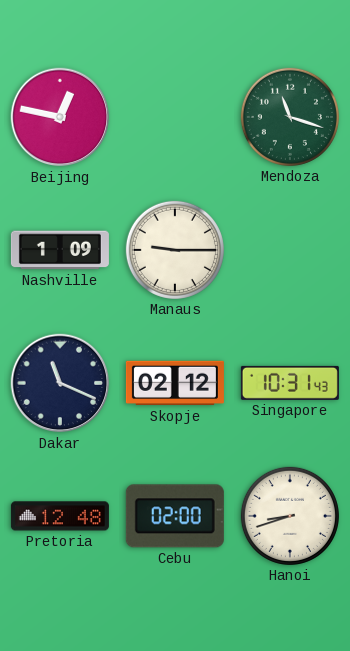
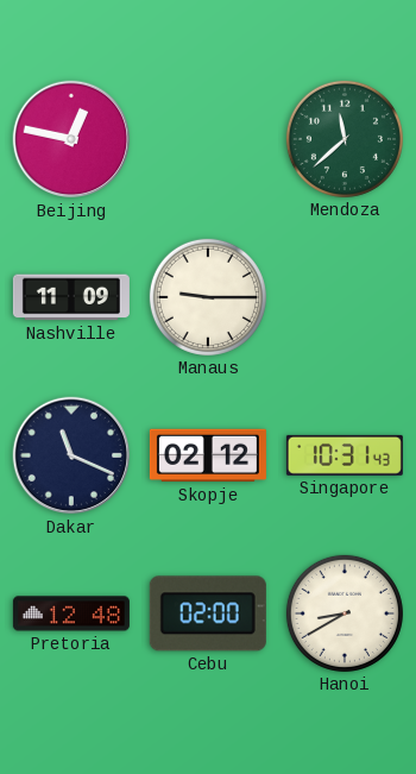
Mendoza: 11:18 -> 11:38
Nashville: 1:09 -> 11:09
Hanoi: 8:42 -> 8:40
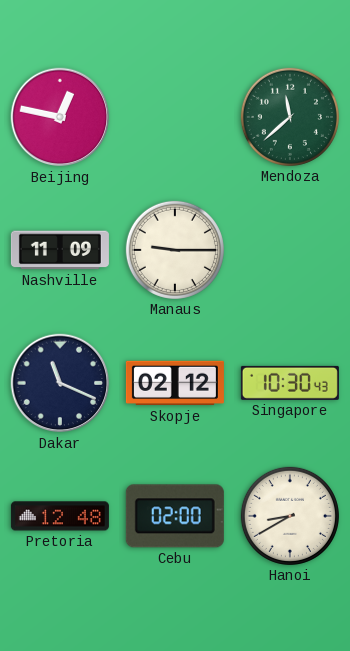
Singapore: 10:31 -> 10:30
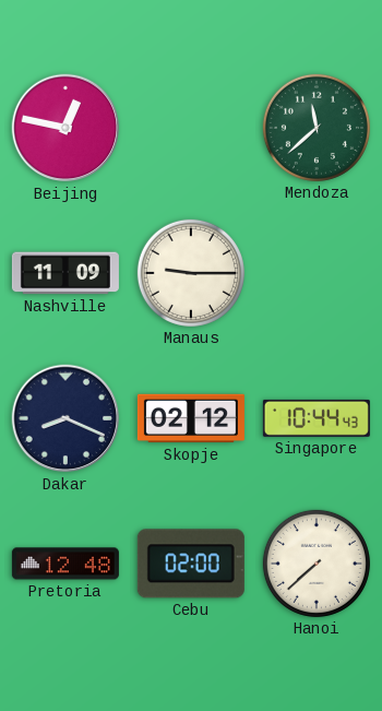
Dakar: 11:19 -> 8:19
Singapore: 10:30 -> 10:44
Hanoi: 8:40 -> 7:38
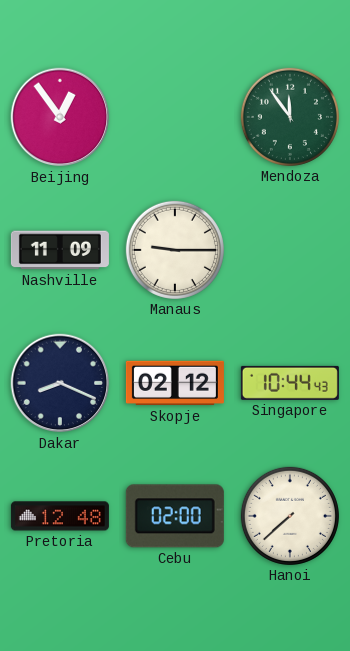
Beijing: 12:47 -> 12:54
Mendoza: 11:38 -> 11:54
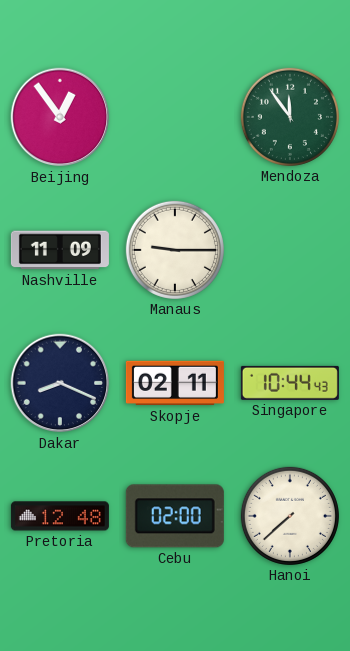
Skopje: 02:12 -> 02:11
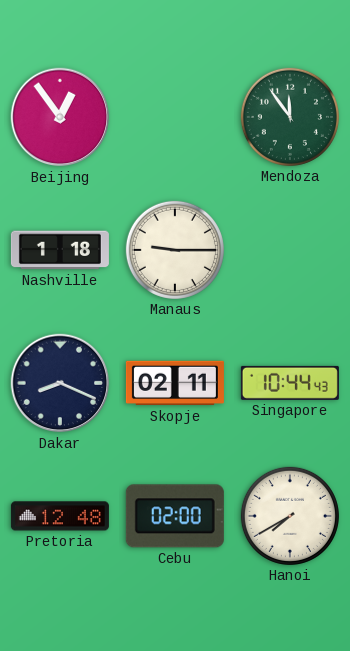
Nashville: 11:09 -> 1:18
Hanoi: 7:38 -> 7:40
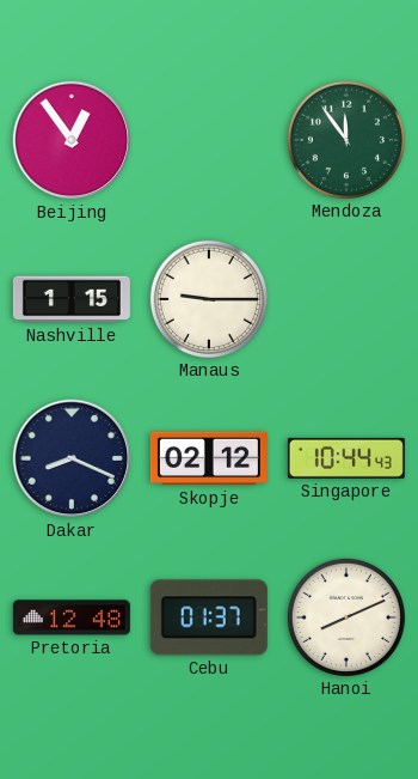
Nashville: 1:18 -> 1:15
Skopje: 02:11 -> 02:12
Cebu: 02:00 -> 01:37
Hanoi: 7:40 -> 8:11
